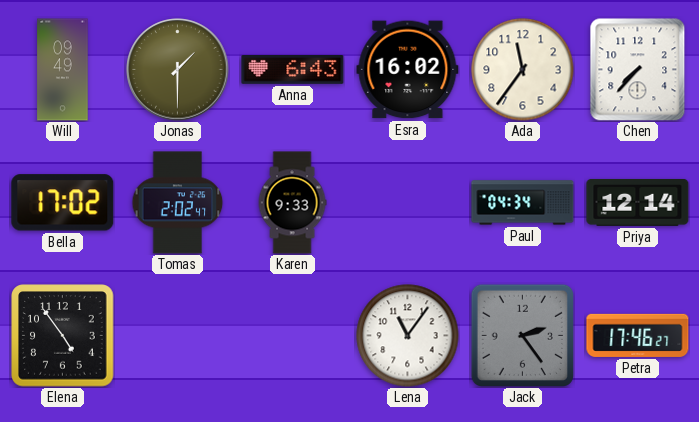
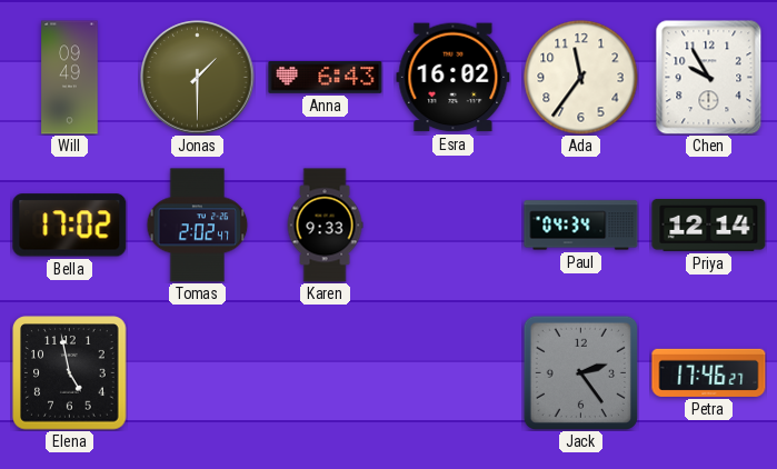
Chen: 7:37 -> 9:55
Elena: 4:54 -> 4:58
Lena: 11:06 -> none
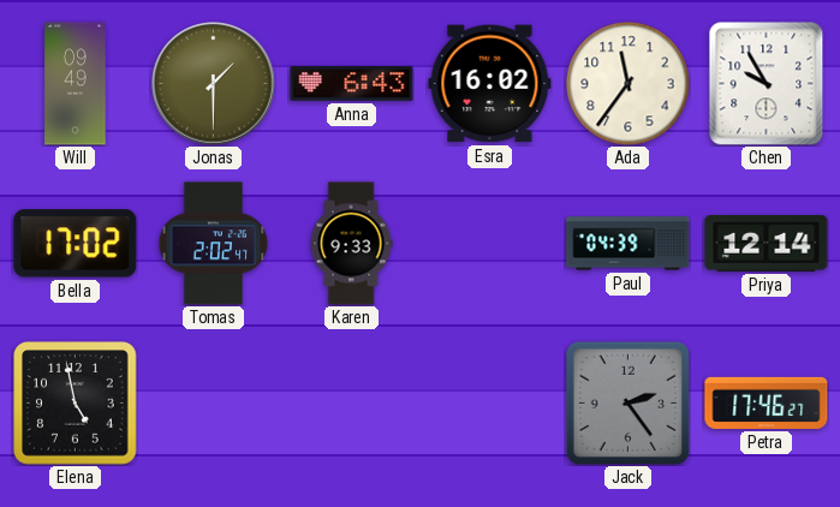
Paul: 04:34 -> 04:39
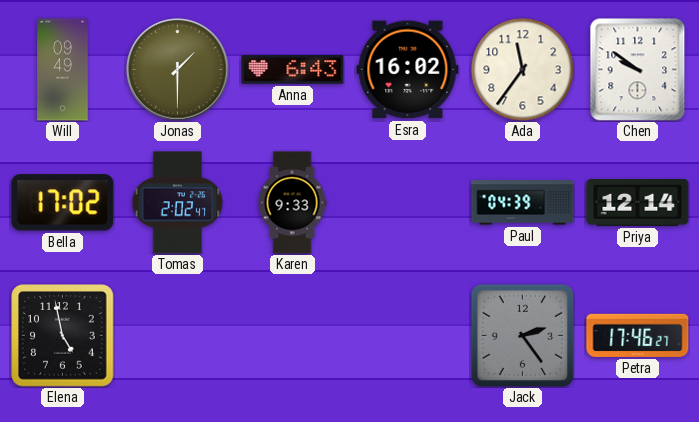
Chen: 9:55 -> 9:51
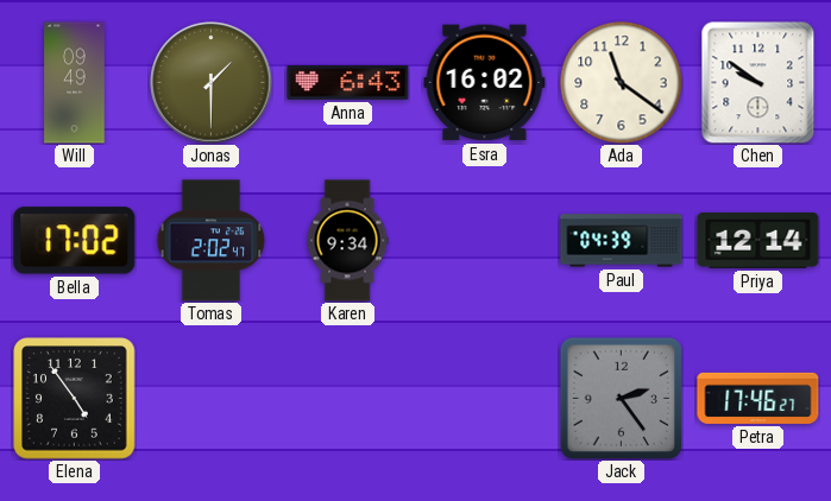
Ada: 11:36 -> 11:21
Karen: 9:33 -> 9:34
Elena: 4:58 -> 4:54
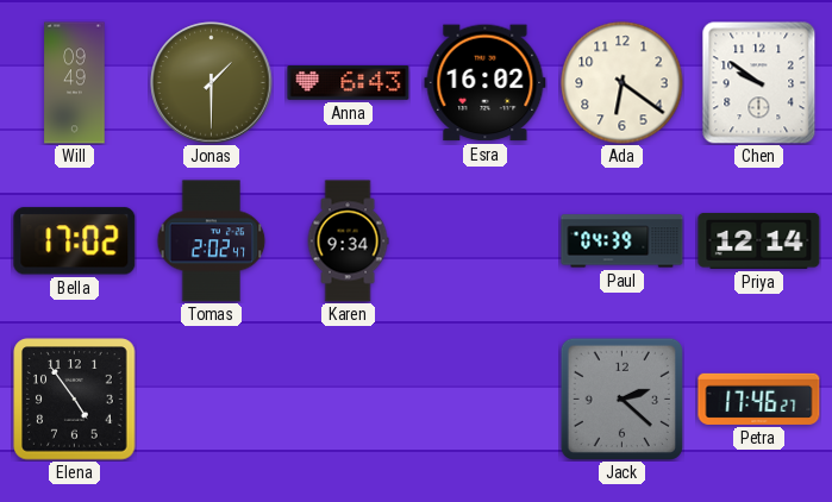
Ada: 11:21 -> 6:21
Jack: 2:24 -> 2:22
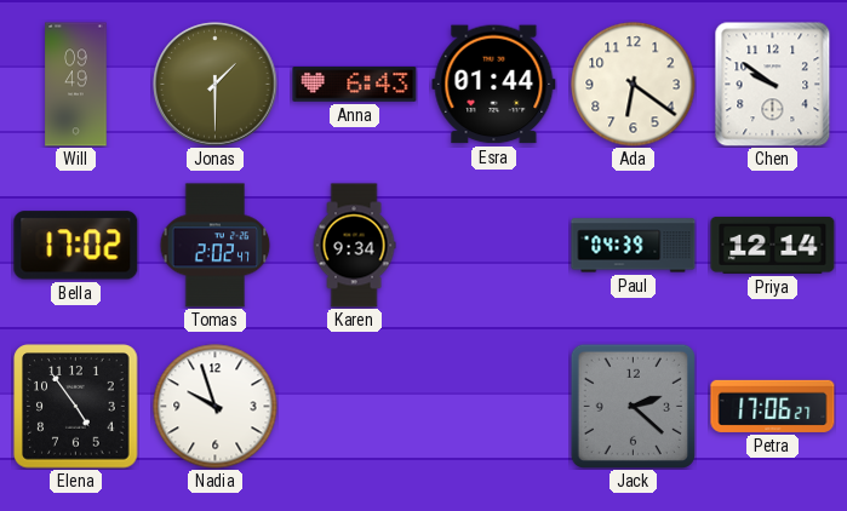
Esra: 16:02 -> 01:44
Nadia: none -> 9:57
Petra: 17:46 -> 17:06
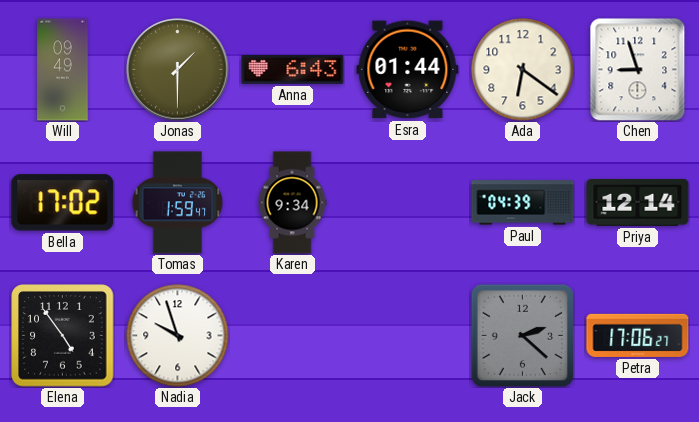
Chen: 9:51 -> 8:57
Tomas: 2:02 -> 1:59
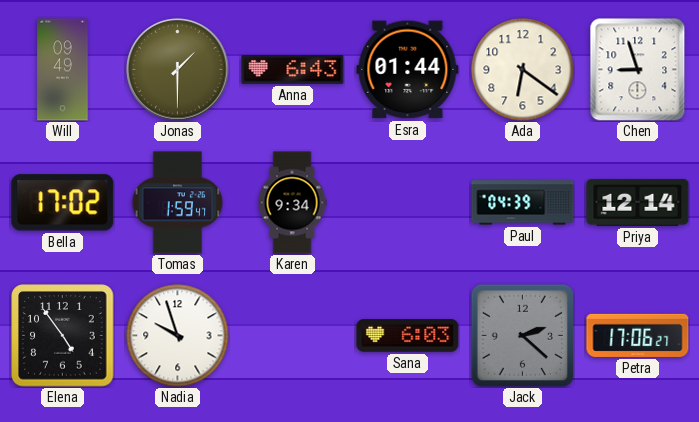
Sana: none -> 6:03
